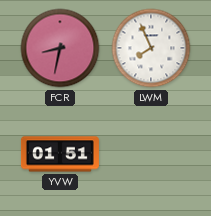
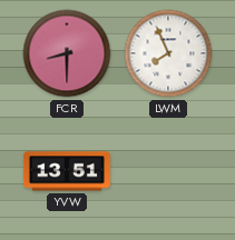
FCR: 8:32 -> 8:30
YVW: 01:51 -> 13:51
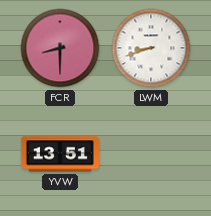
LWM: 7:56 -> 8:42
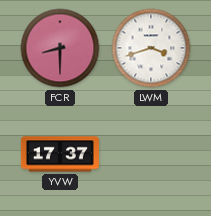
LWM: 8:42 -> 3:42
YVW: 13:51 -> 17:37
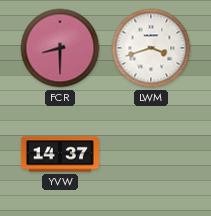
YVW: 17:37 -> 14:37
